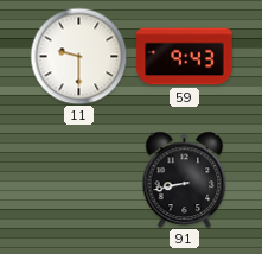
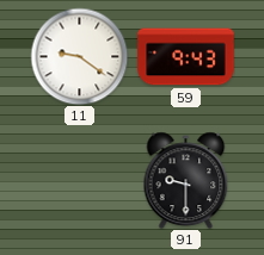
11: 9:30 -> 9:21
91: 8:43 -> 9:30
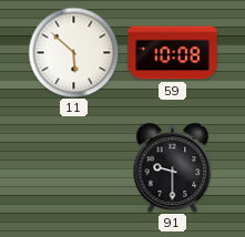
11: 9:21 -> 5:52
59: 9:43 -> 10:08
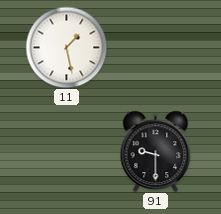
11: 5:52 -> 1:28
59: 10:08 -> none
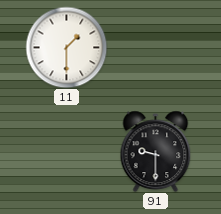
11: 1:28 -> 1:30
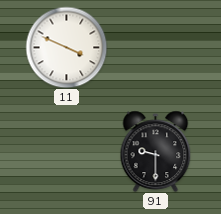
11: 1:30 -> 3:49
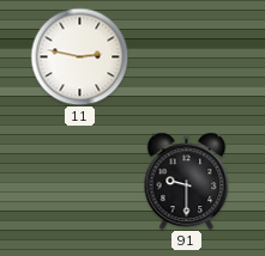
11: 3:49 -> 2:47
